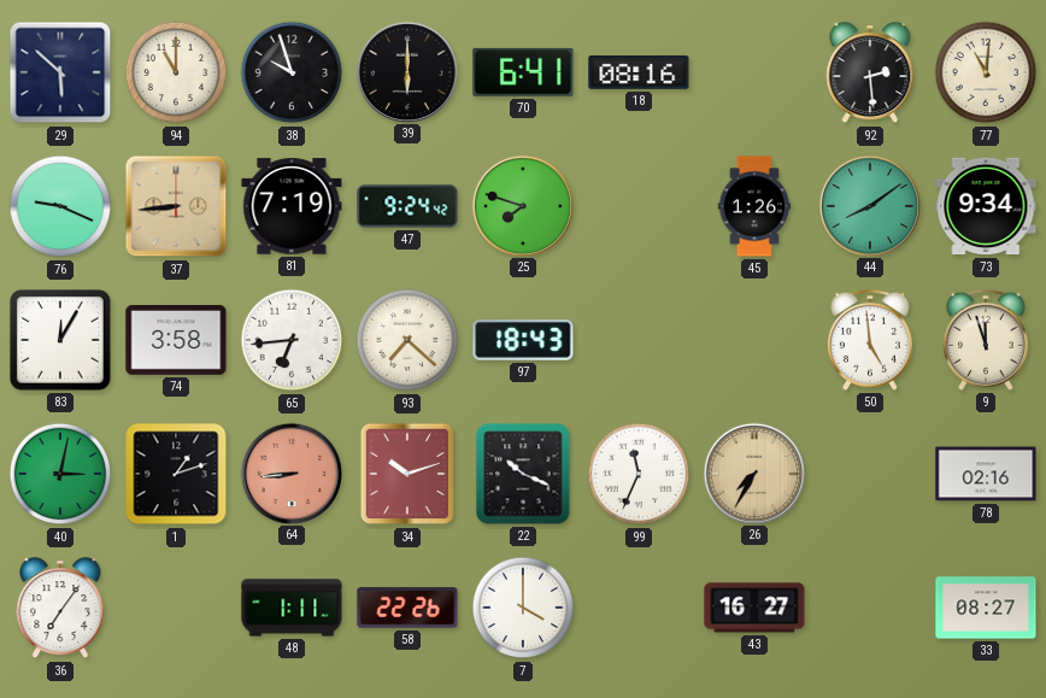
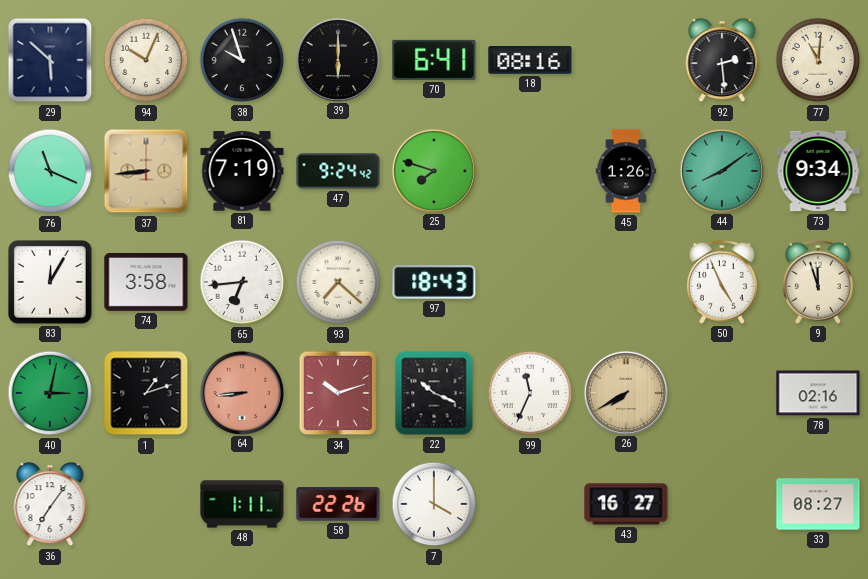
94: 11:00 -> 10:04
76: 9:19 -> 11:19
50: 4:59 -> 4:56
26: 7:35 -> 7:40
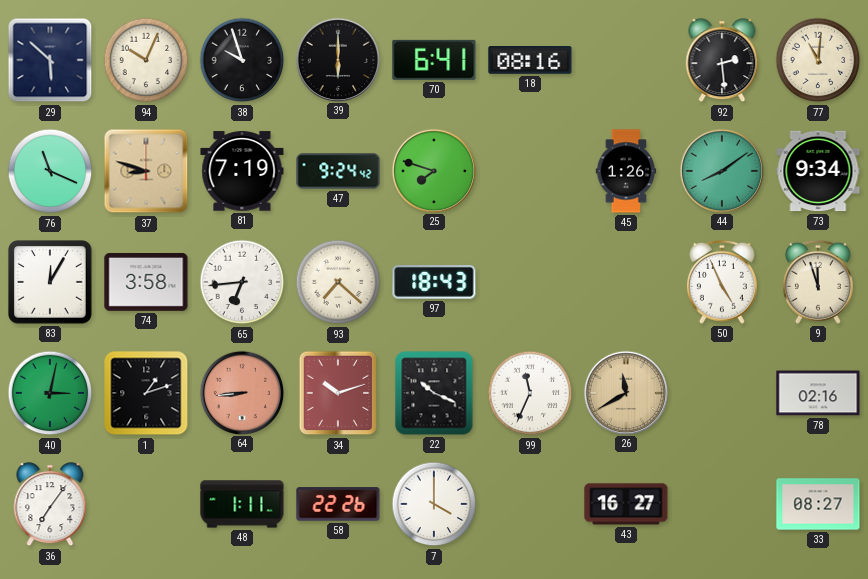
37: 8:44 -> 8:48
26: 7:40 -> 11:40
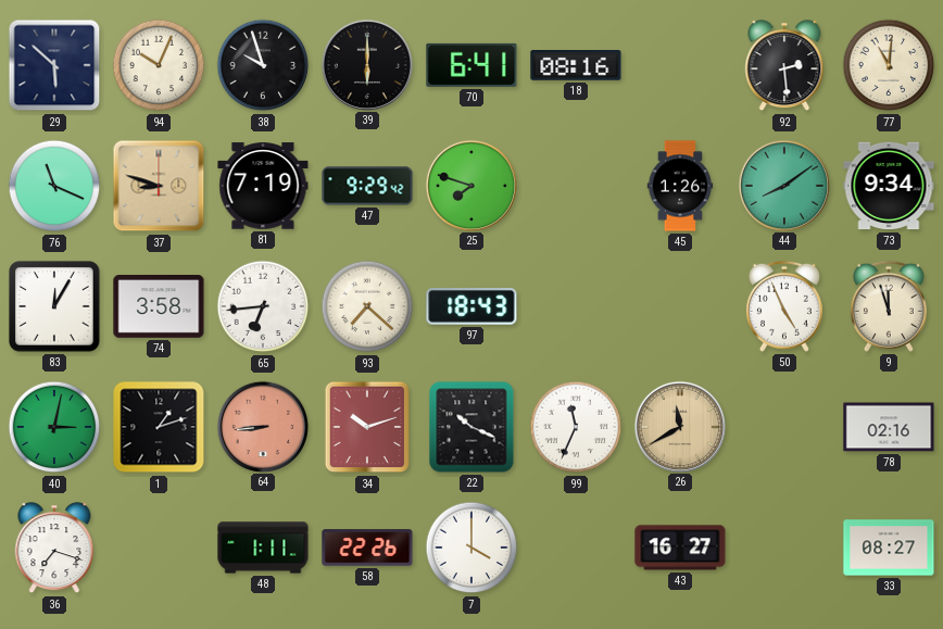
47: 9:24 -> 9:29
36: 7:06 -> 7:18
